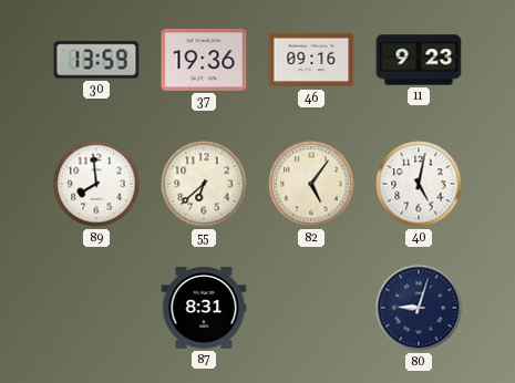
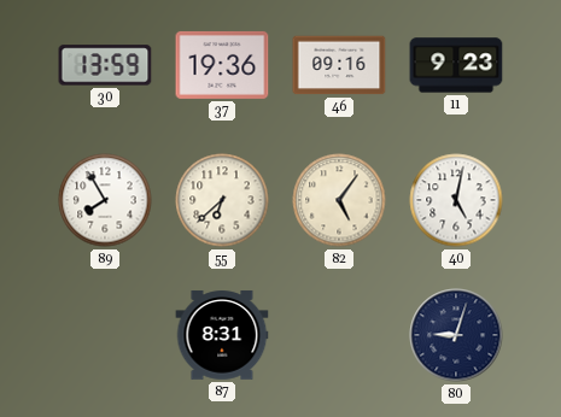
89: 7:59 -> 7:55
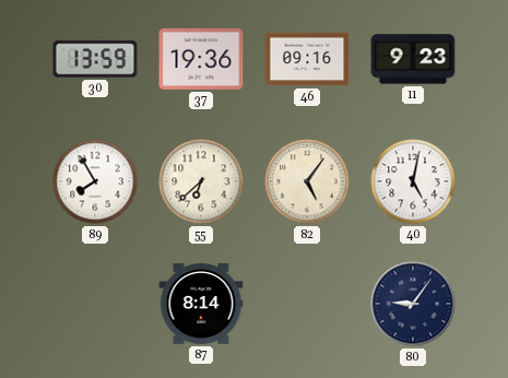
87: 8:31 -> 8:14
80: 9:03 -> 9:06
